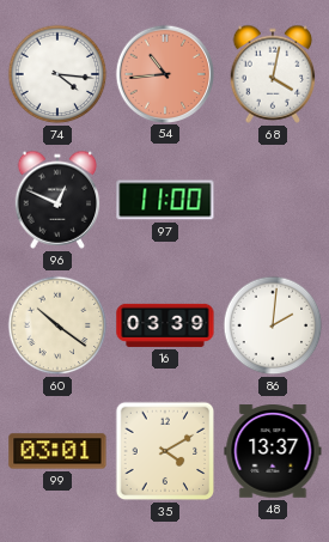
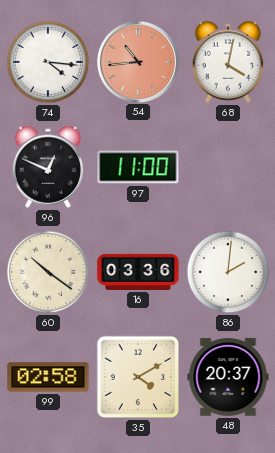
16: 03:39 -> 03:36
99: 03:01 -> 02:58
48: 13:37 -> 20:37
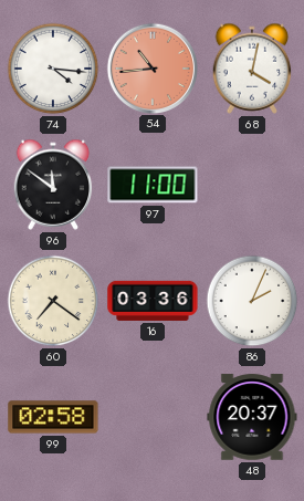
96: 12:49 -> 11:51
60: 10:21 -> 7:21
86: 2:01 -> 2:04
35: 4:10 -> none
